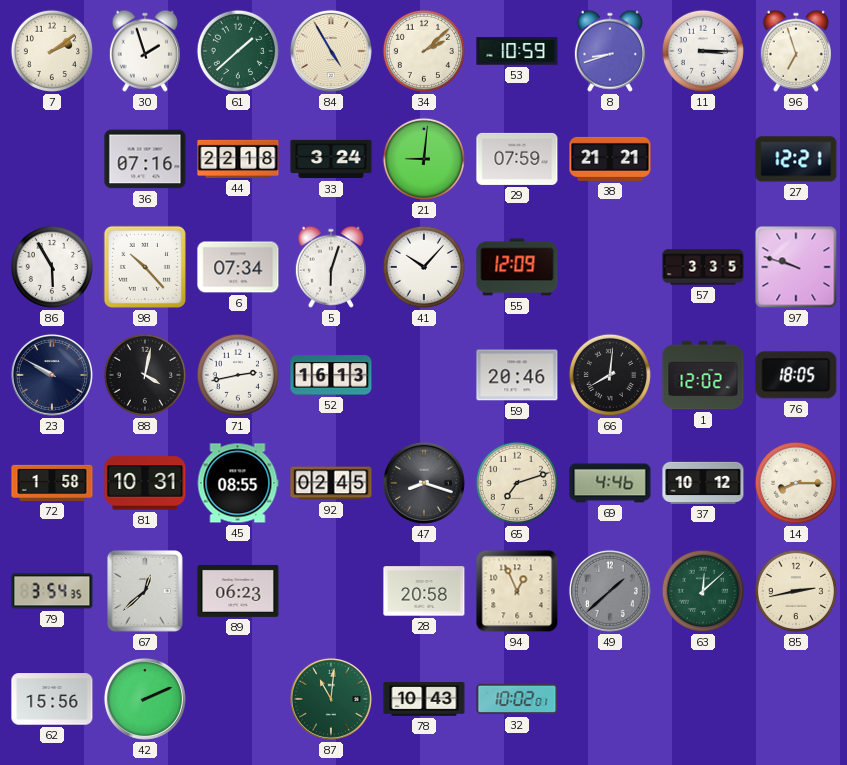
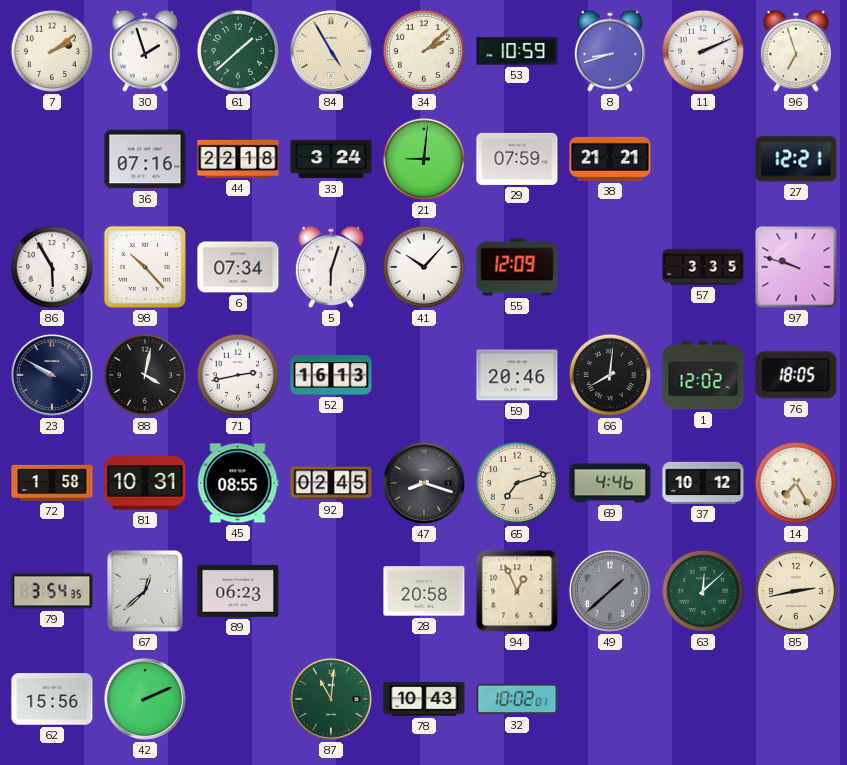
11: 3:15 -> 2:11
14: 8:15 -> 7:25
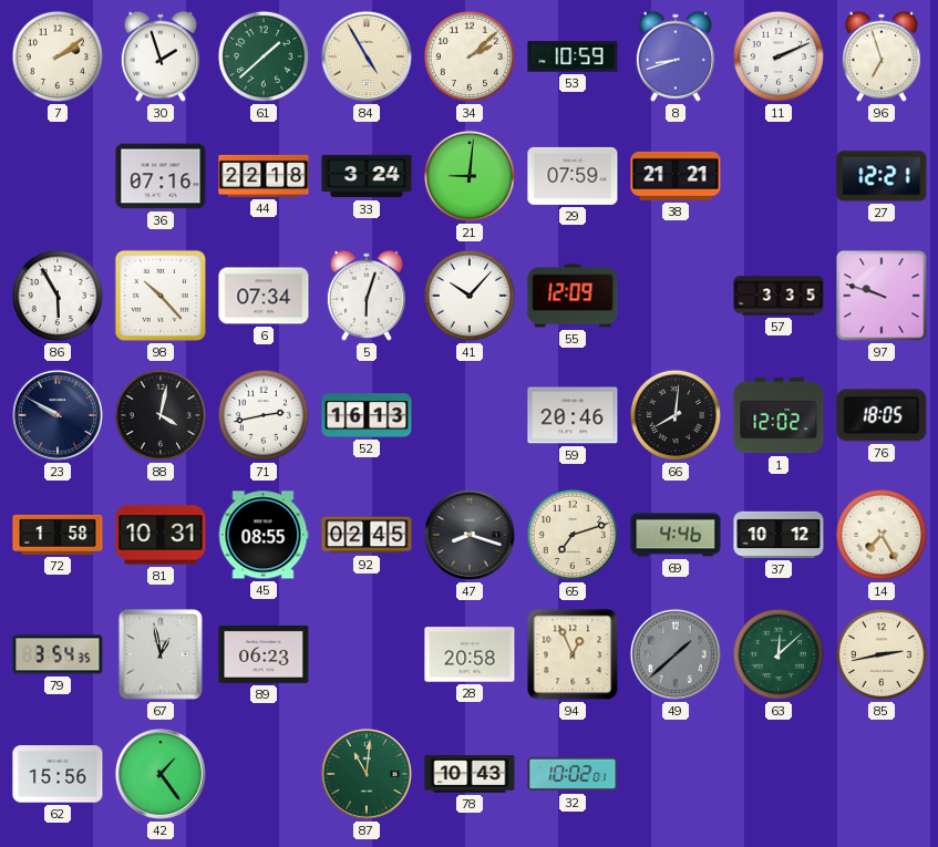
67: 12:38 -> 12:58
42: 2:11 -> 1:24
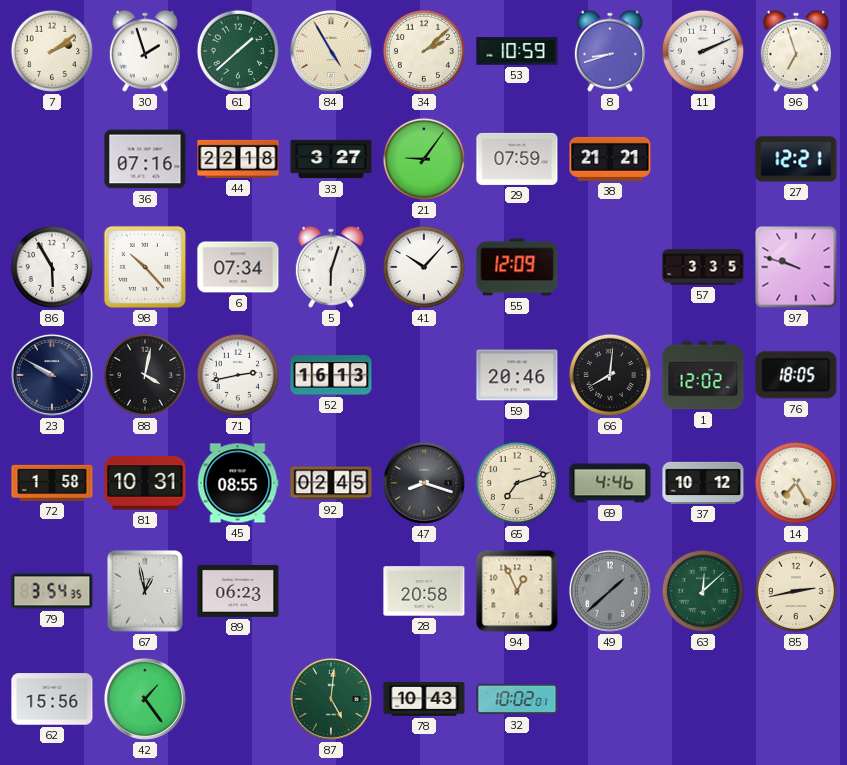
33: 3:24 -> 3:27
21: 9:01 -> 9:06
87: 11:01 -> 5:01
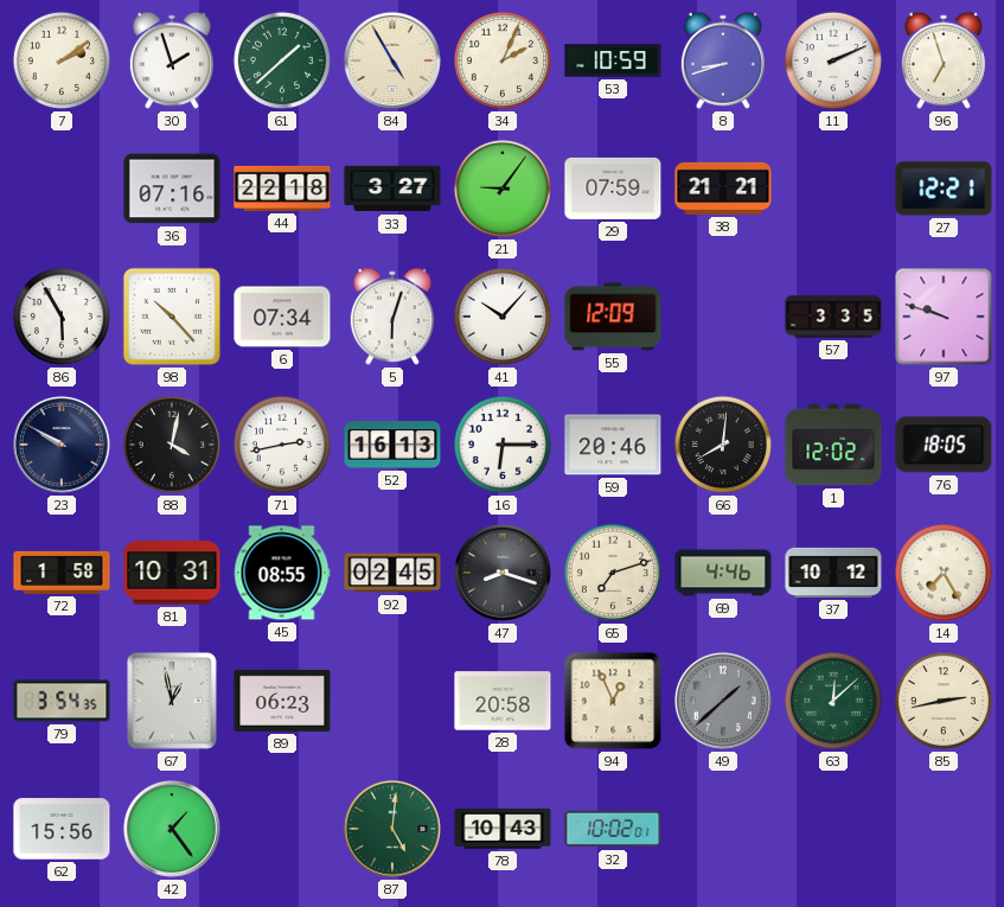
34: 2:08 -> 2:04
16: none -> 6:15
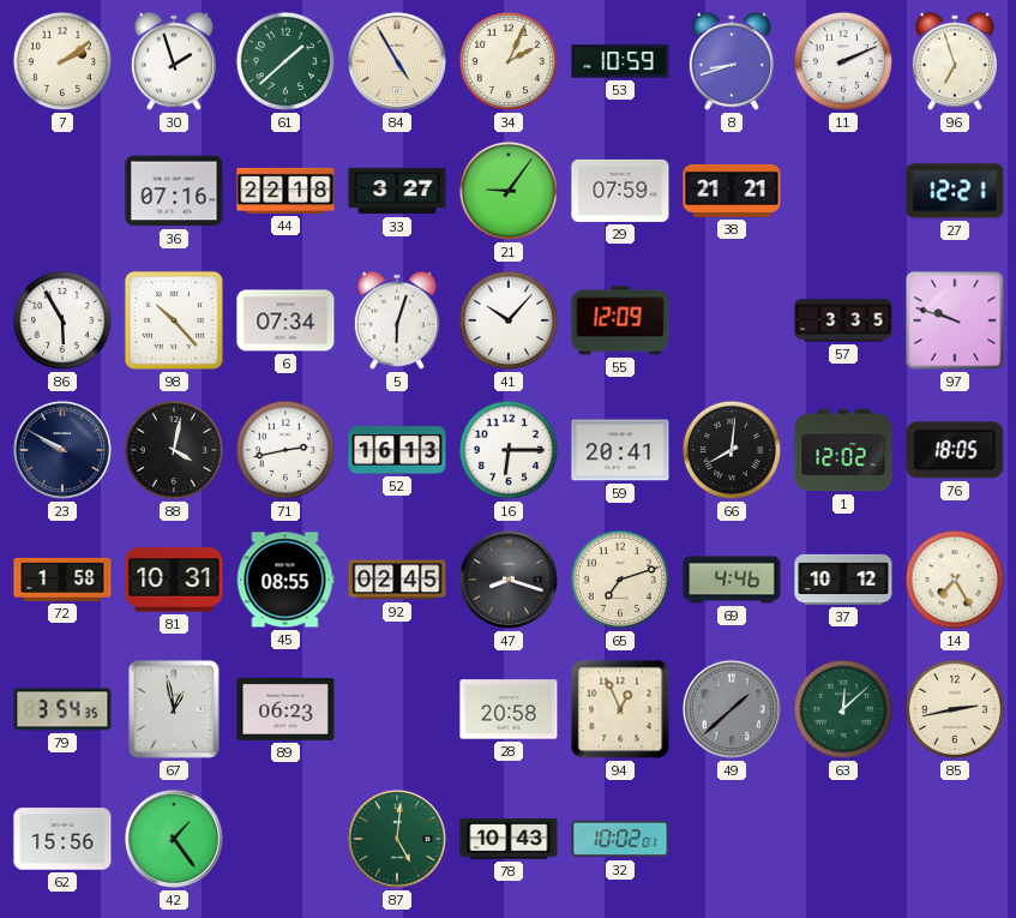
59: 20:46 -> 20:41
